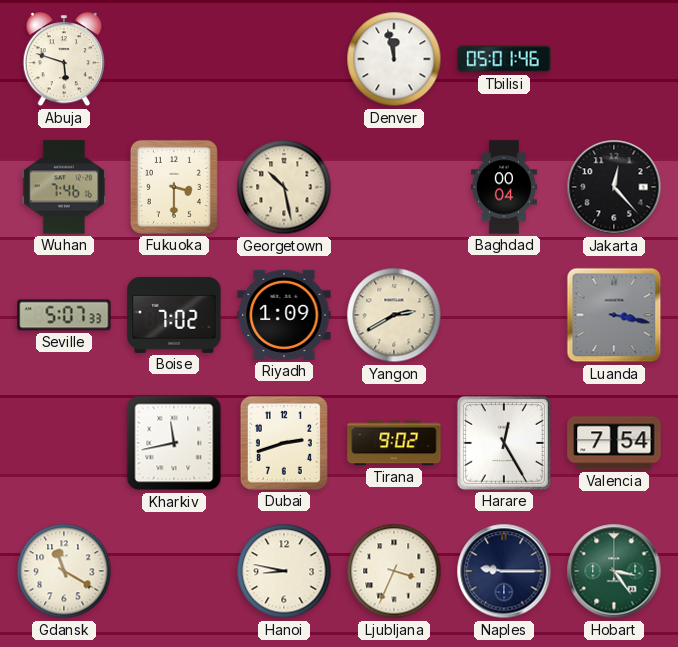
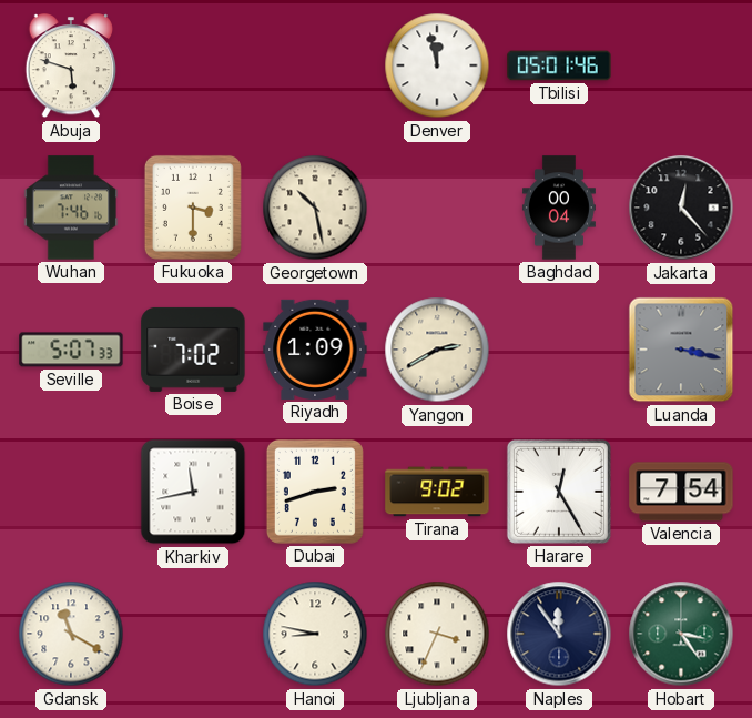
Naples: 9:15 -> 11:54
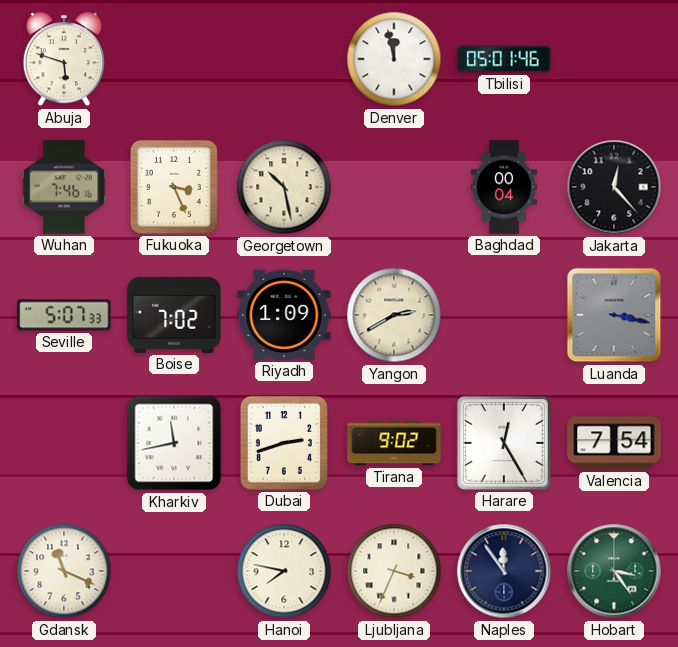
Fukuoka: 3:30 -> 3:26
Gdansk: 11:20 -> 11:19
Hanoi: 8:47 -> 7:47
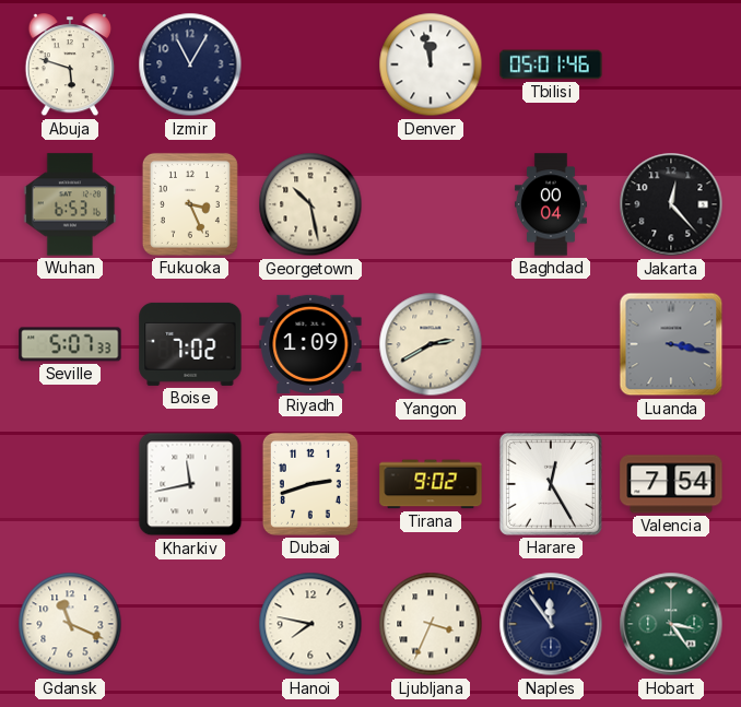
Izmir: none -> 11:05
Wuhan: 7:46 -> 6:53
